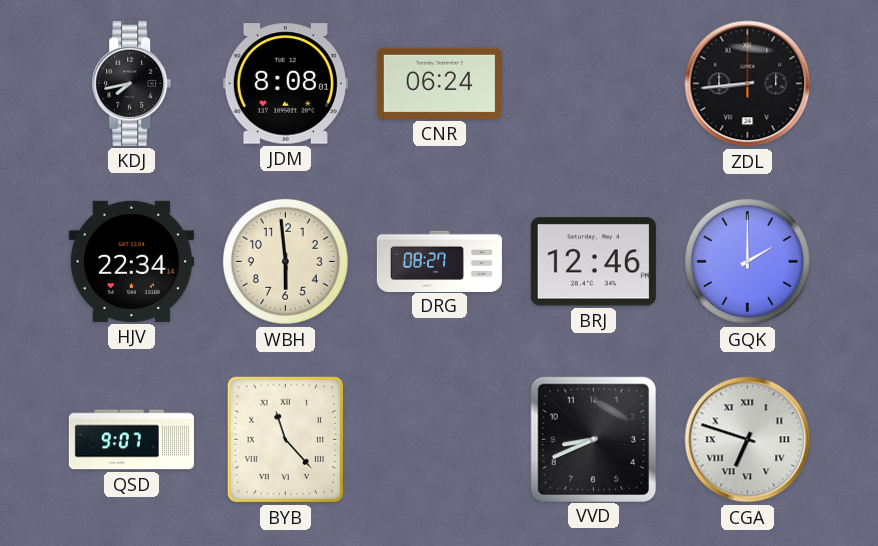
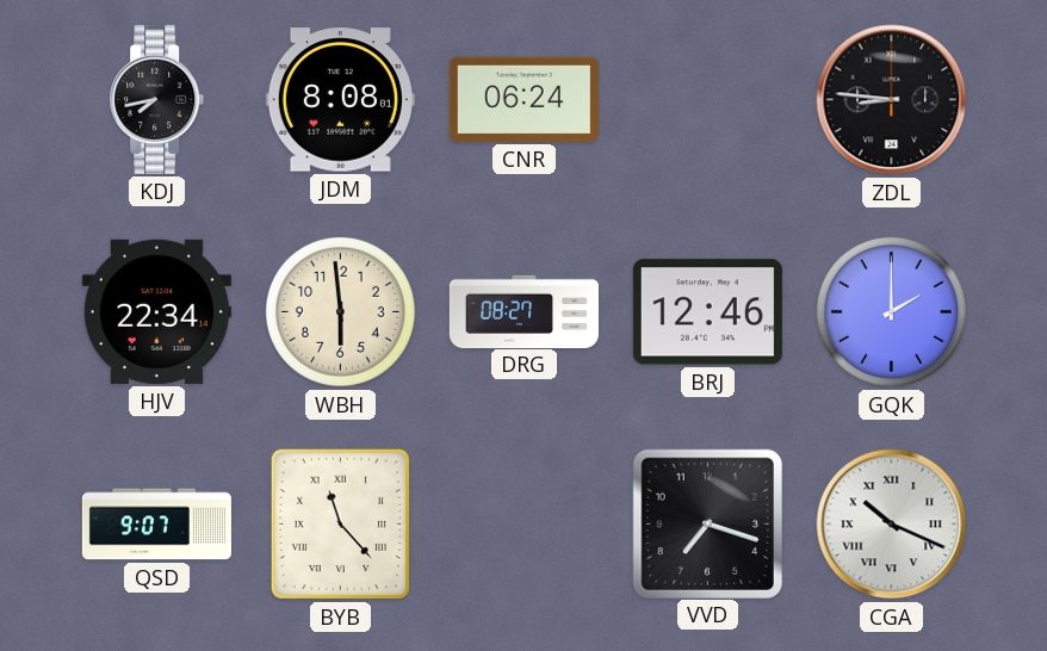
ZDL: 8:44 -> 8:46
VVD: 8:41 -> 7:18
CGA: 6:48 -> 10:19
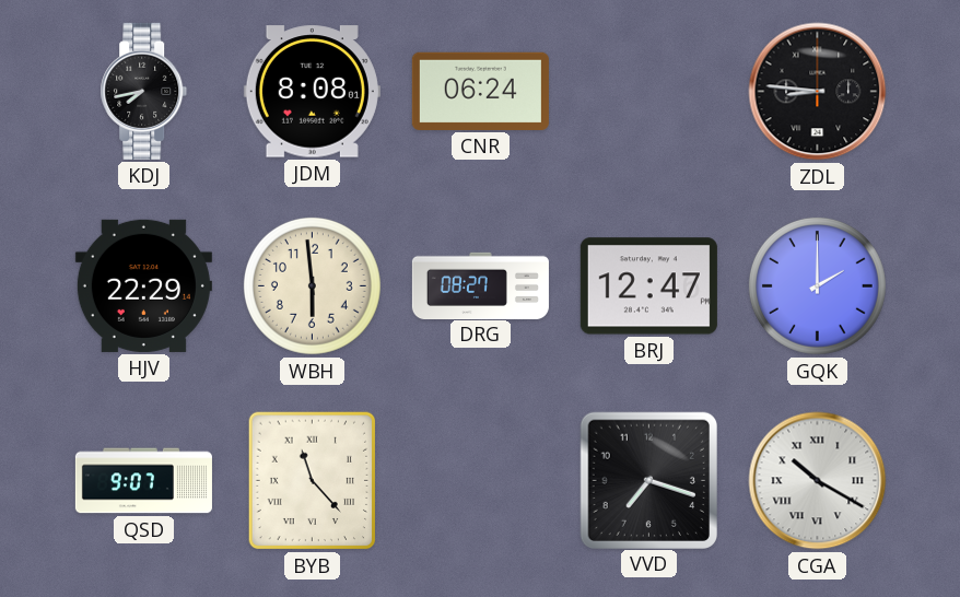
HJV: 22:34 -> 22:29
BRJ: 12:46 -> 12:47
CGA: 10:19 -> 10:20
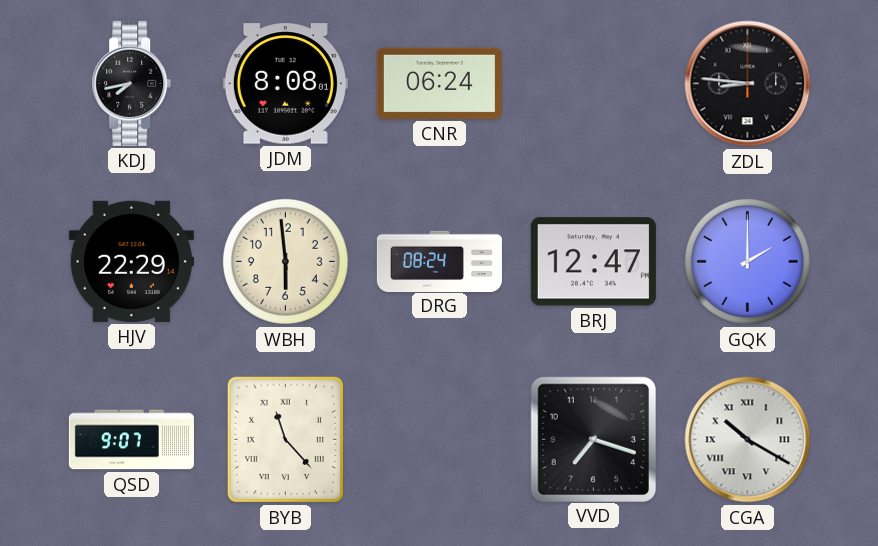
DRG: 08:27 -> 08:24
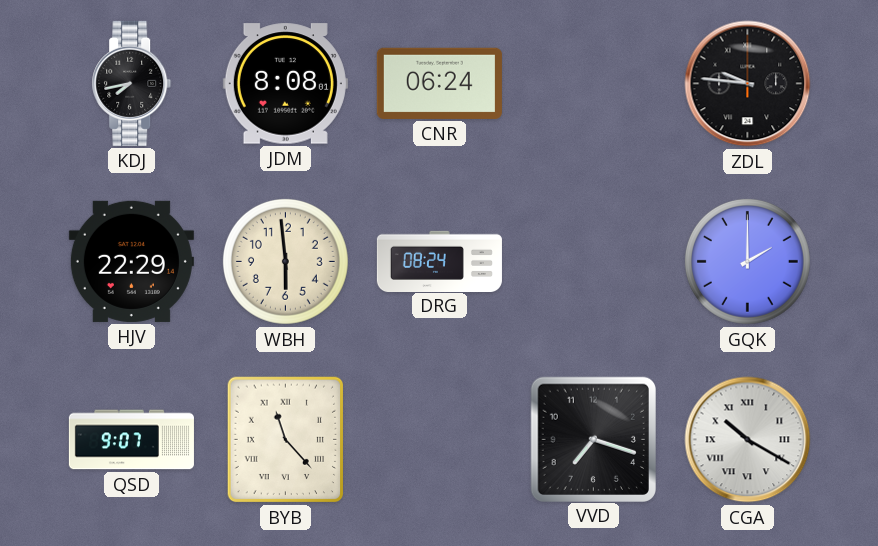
ZDL: 8:46 -> 9:46
BRJ: 12:47 -> none
